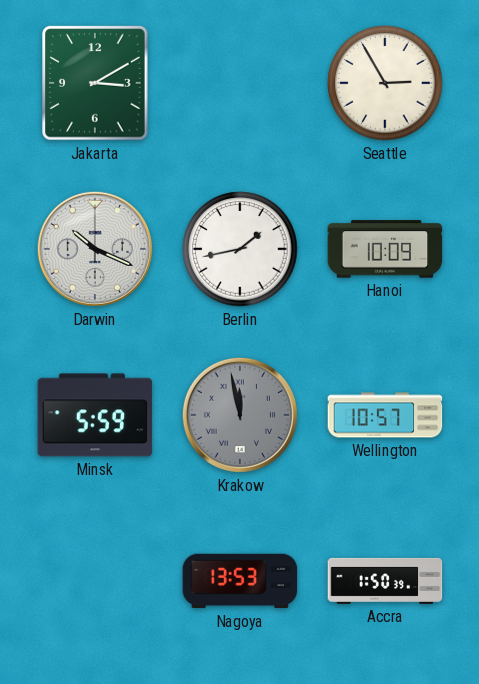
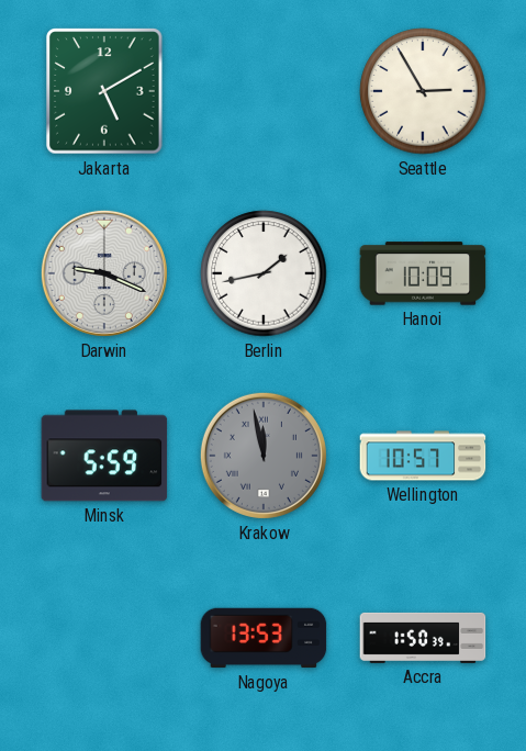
Jakarta: 3:10 -> 5:10
Darwin: 10:19 -> 9:19
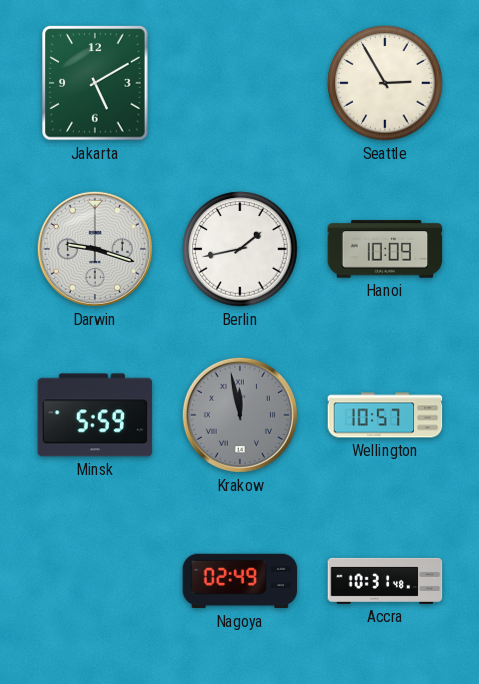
Darwin: 9:19 -> 9:18
Nagoya: 13:53 -> 02:49
Accra: 1:50 -> 10:31
